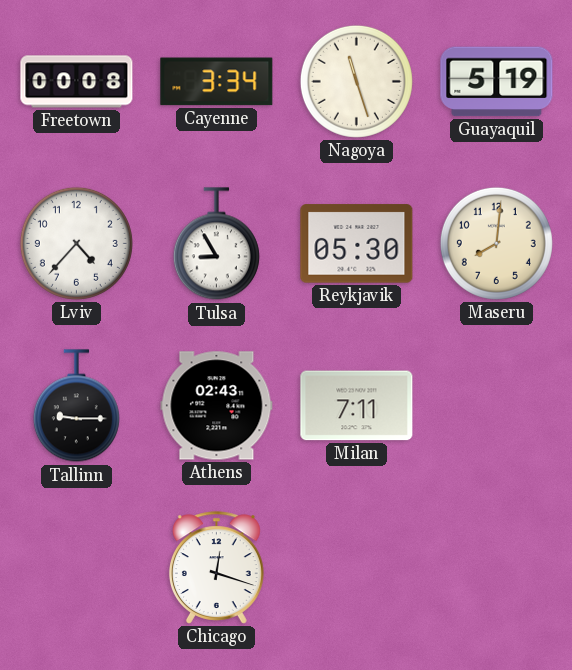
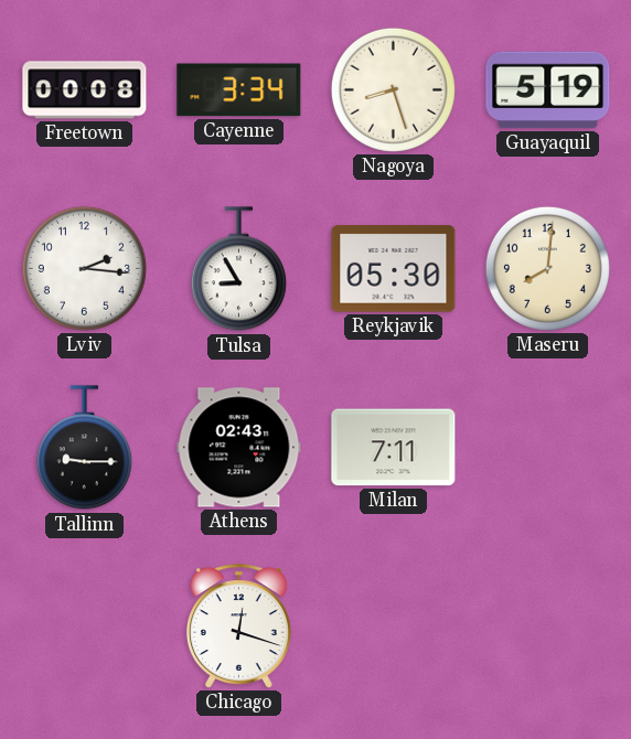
Nagoya: 11:27 -> 8:27
Lviv: 4:37 -> 2:16
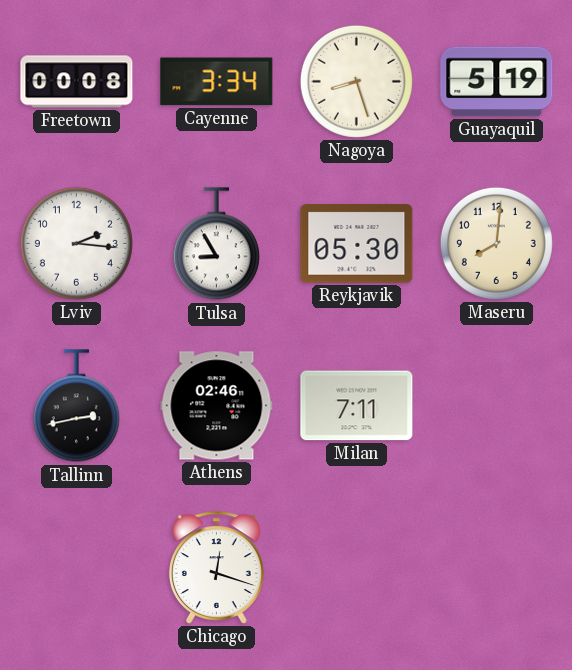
Tallinn: 9:15 -> 2:43
Athens: 02:43 -> 02:46
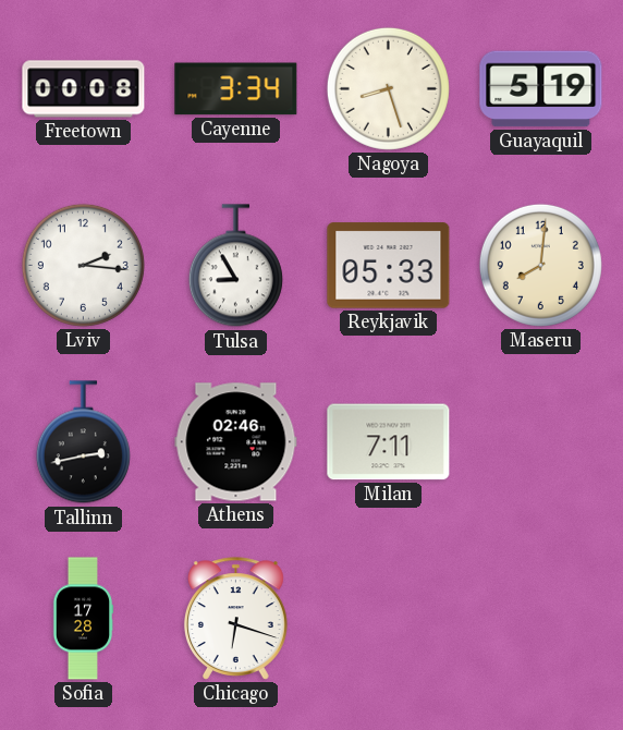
Reykjavik: 05:30 -> 05:33
Sofia: none -> 17:28
Chicago: 12:18 -> 6:18
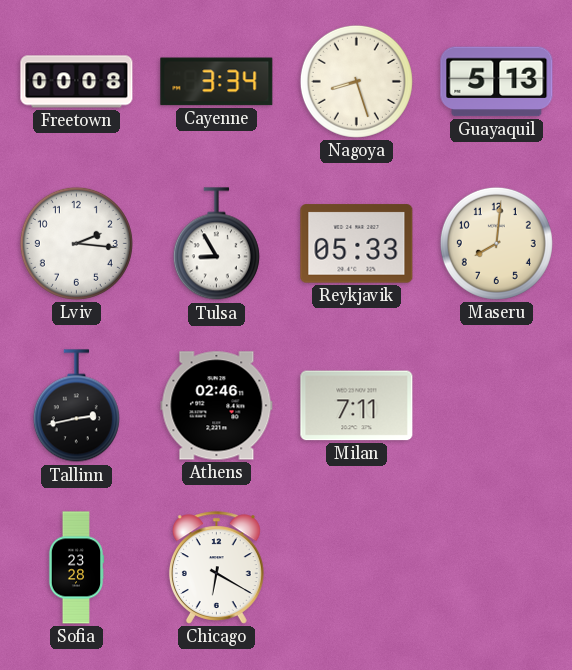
Guayaquil: 5:19 -> 5:13
Sofia: 17:28 -> 23:28
Chicago: 6:18 -> 6:20
